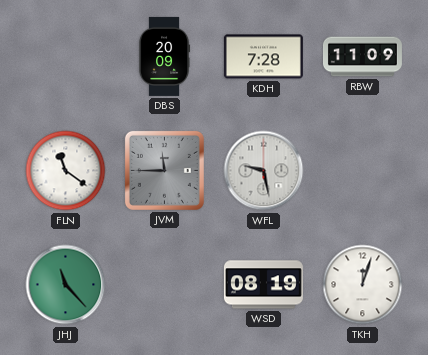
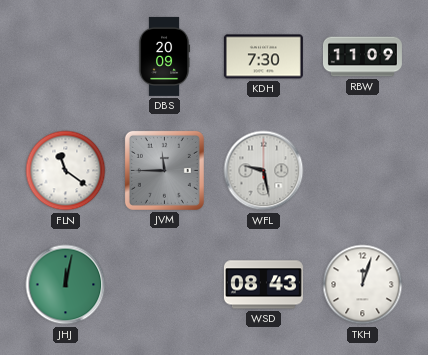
KDH: 7:28 -> 7:30
JHJ: 11:23 -> 12:02
WSD: 08:19 -> 08:43
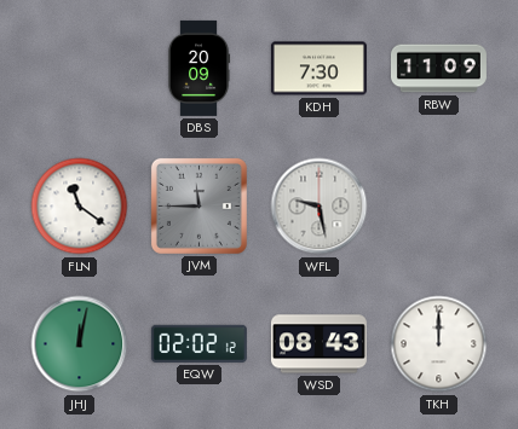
EQW: none -> 02:02
TKH: 12:03 -> 12:00
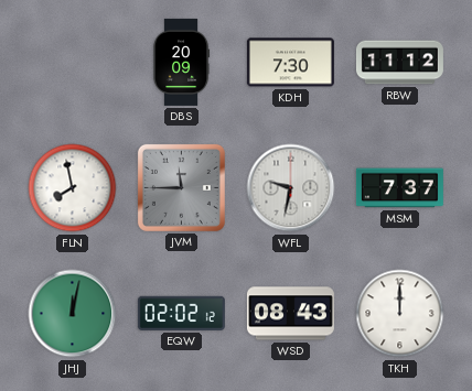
RBW: 11:09 -> 11:12
FLN: 11:21 -> 7:58
WFL: 9:28 -> 9:32
MSM: none -> 7:37
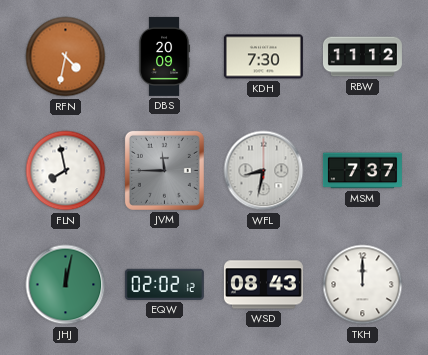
RFN: none -> 4:32
WFL: 9:32 -> 8:32
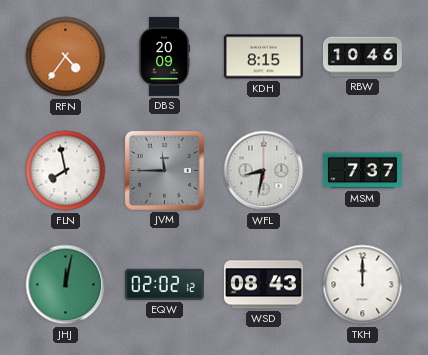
RFN: 4:32 -> 4:36
KDH: 7:30 -> 8:15
RBW: 11:12 -> 10:46
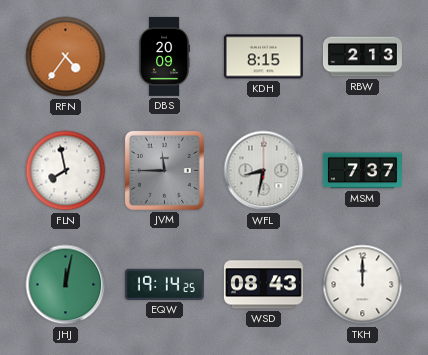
RBW: 10:46 -> 2:13
EQW: 02:02 -> 19:14
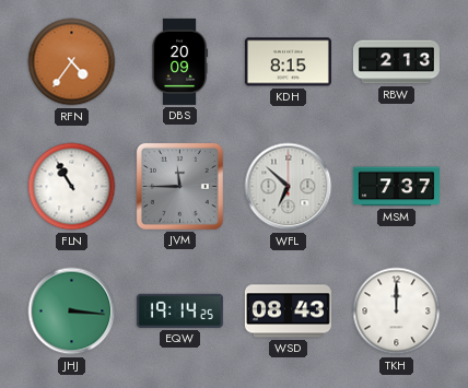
FLN: 7:58 -> 10:55
WFL: 8:32 -> 6:52
JHJ: 12:02 -> 3:16
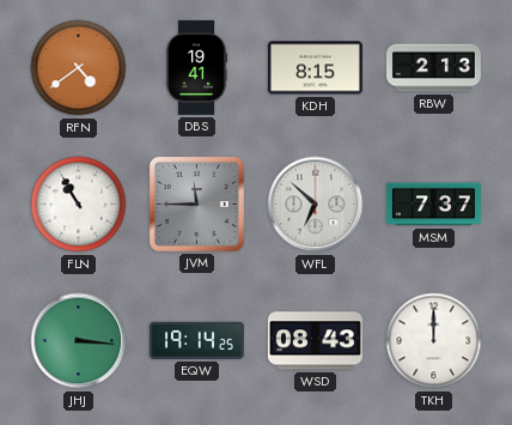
RFN: 4:36 -> 4:39
DBS: 20:09 -> 19:41
